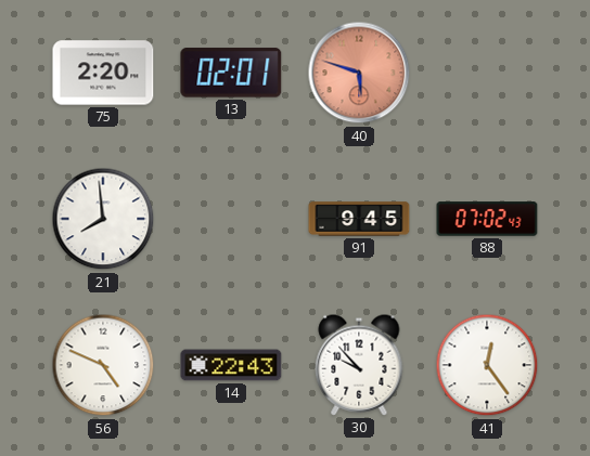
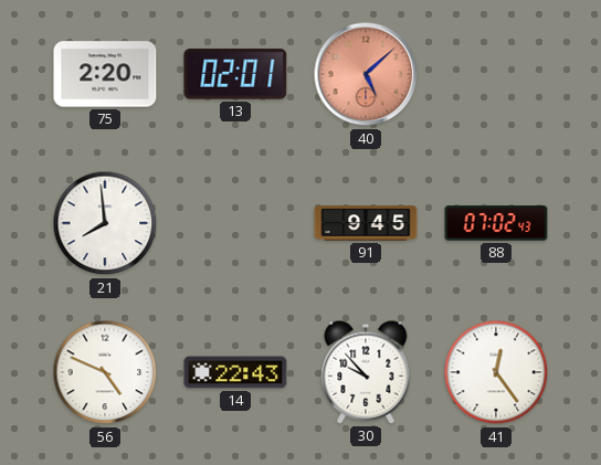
40: 5:48 -> 5:08
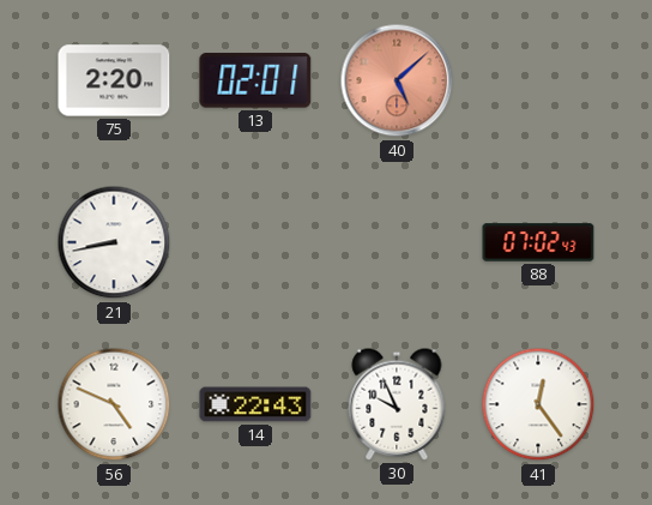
21: 7:59 -> 8:43
91: 9:45 -> none
30: 9:53 -> 9:56
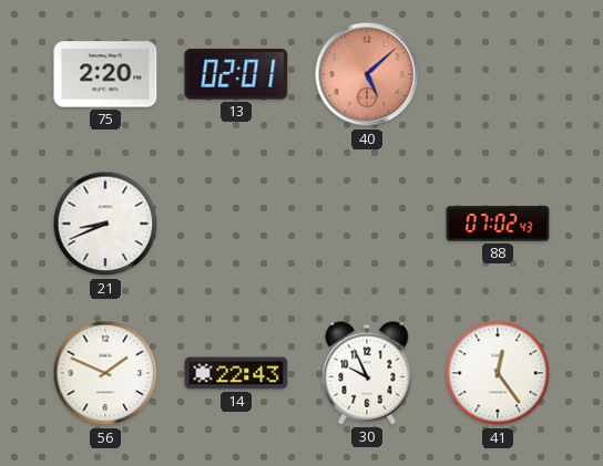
21: 8:43 -> 8:41
56: 4:49 -> 1:49
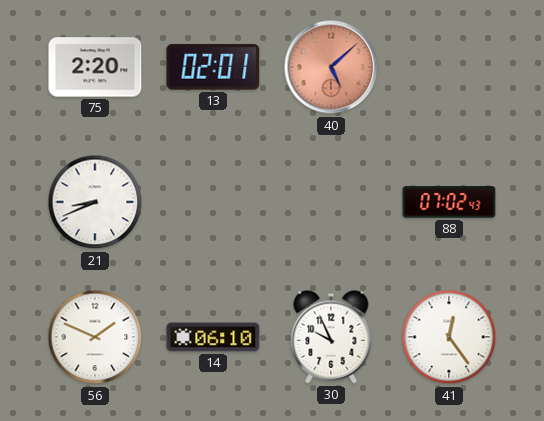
14: 22:43 -> 06:10
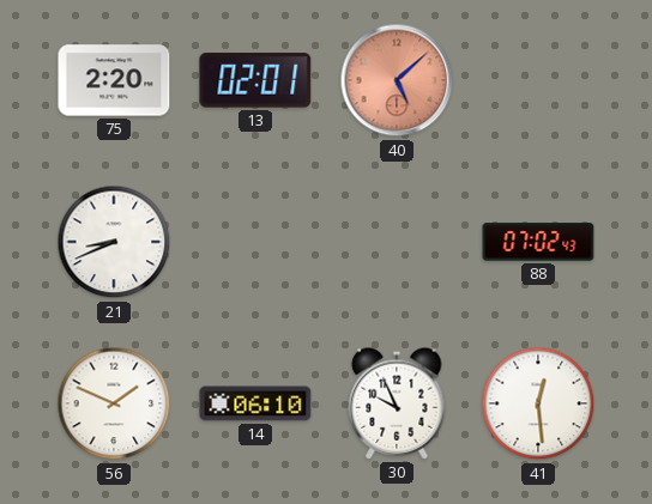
41: 12:24 -> 12:29
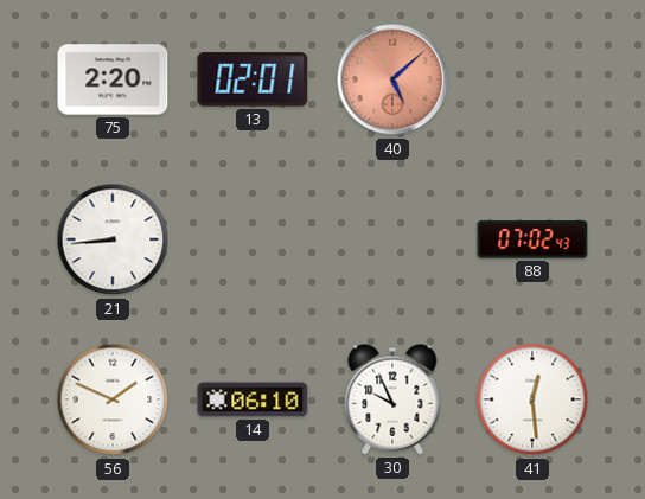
21: 8:41 -> 8:44
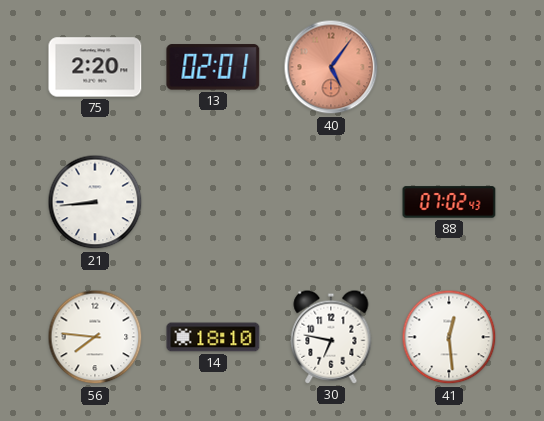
40: 5:08 -> 5:06
56: 1:49 -> 7:46
14: 06:10 -> 18:10
30: 9:56 -> 6:47
